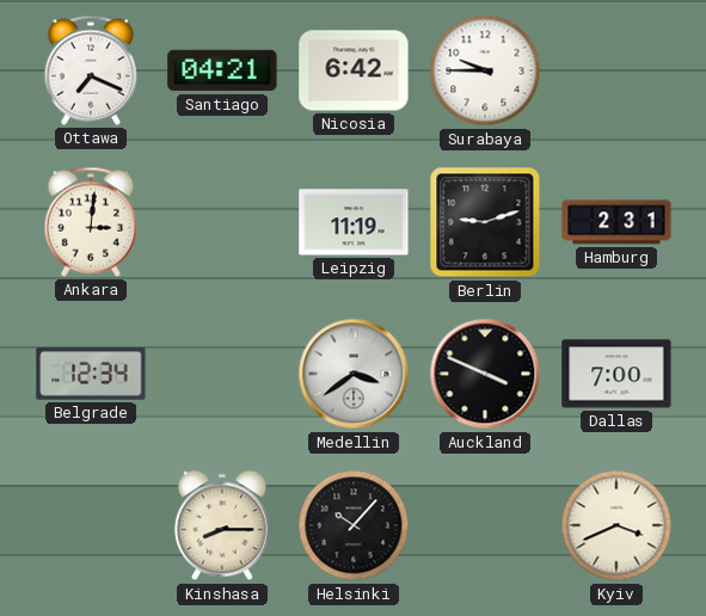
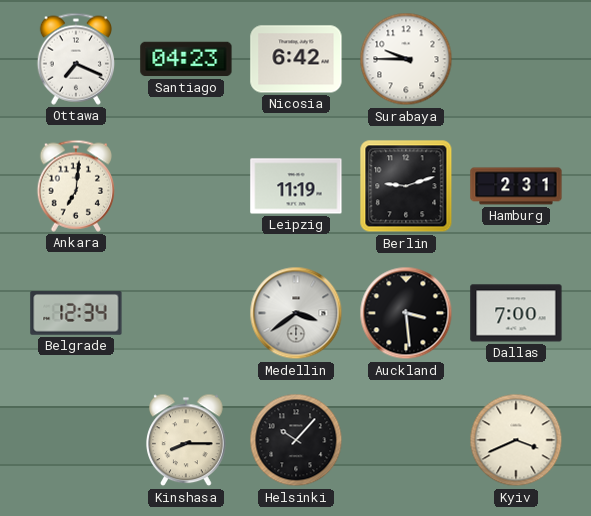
Santiago: 04:21 -> 04:23
Ankara: 3:01 -> 7:01
Auckland: 3:49 -> 3:29
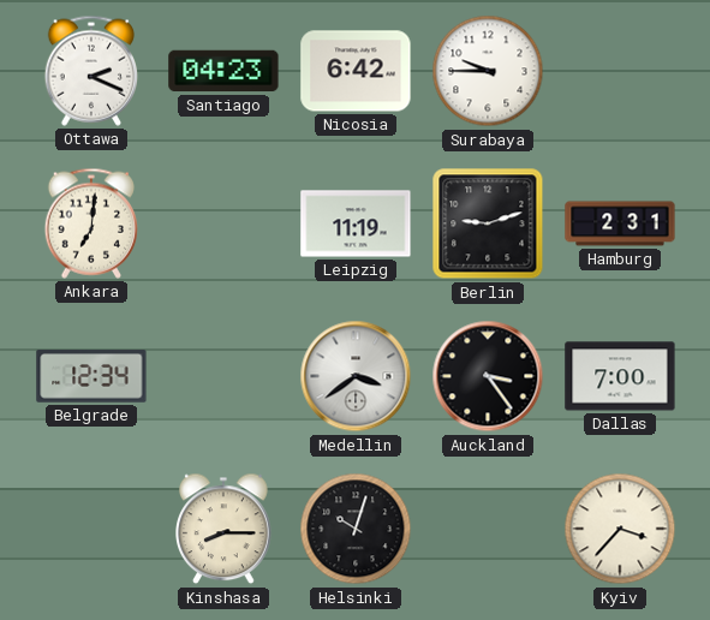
Ottawa: 7:19 -> 2:19
Auckland: 3:29 -> 3:24
Helsinki: 10:07 -> 10:03
Kyiv: 3:41 -> 3:37
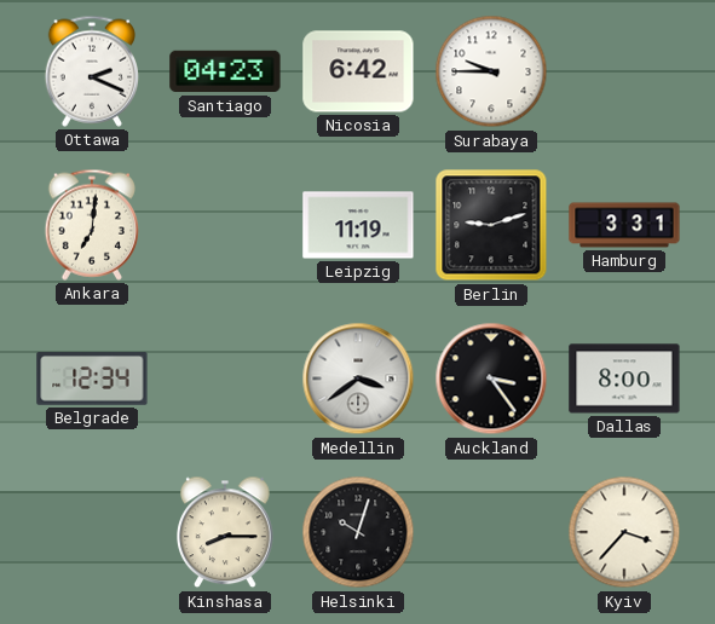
Hamburg: 2:31 -> 3:31
Dallas: 7:00 -> 8:00
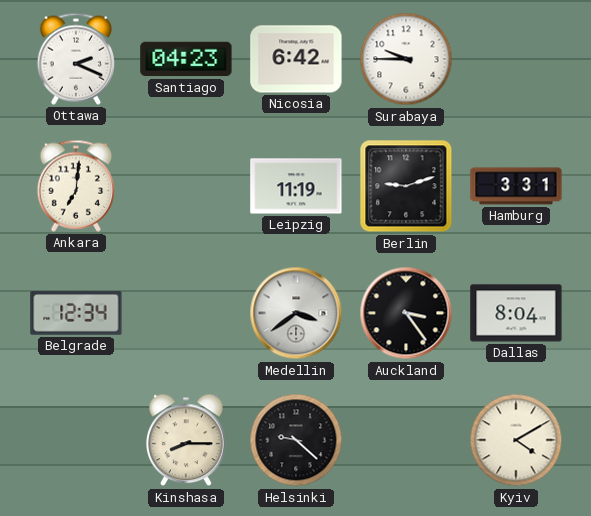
Dallas: 8:00 -> 8:04
Helsinki: 10:03 -> 9:22
Kyiv: 3:37 -> 4:10
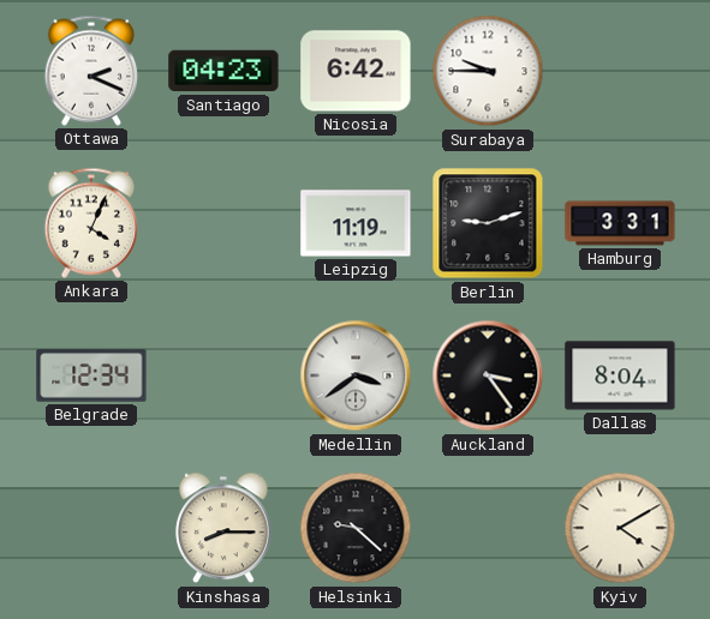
Ankara: 7:01 -> 4:04
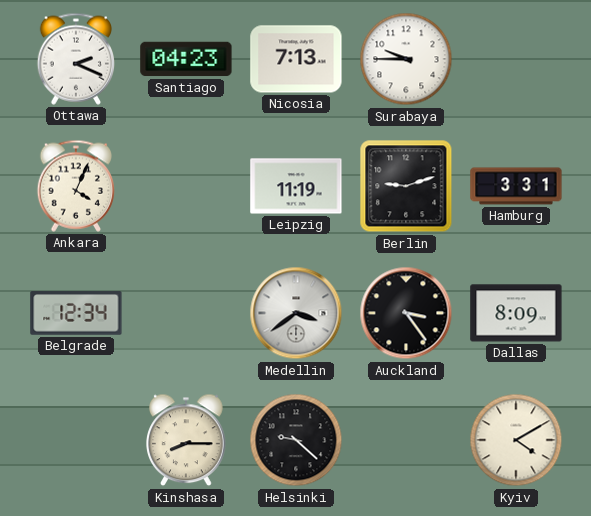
Nicosia: 6:42 -> 7:13
Dallas: 8:04 -> 8:09
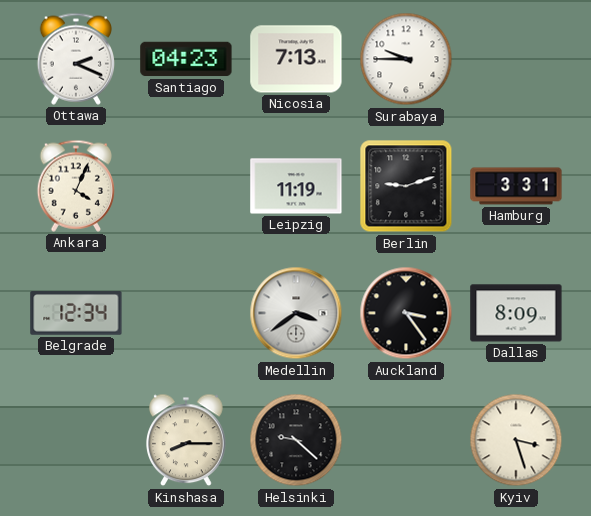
Kyiv: 4:10 -> 3:27
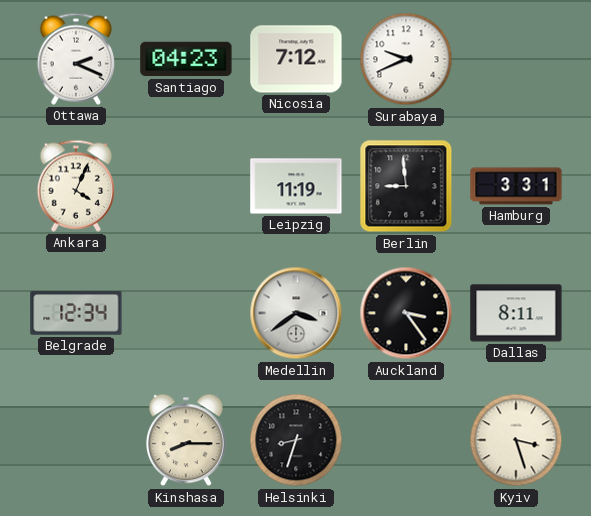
Nicosia: 7:13 -> 7:12
Surabaya: 9:45 -> 9:41
Berlin: 9:12 -> 8:59
Dallas: 8:09 -> 8:11
Helsinki: 9:22 -> 8:33
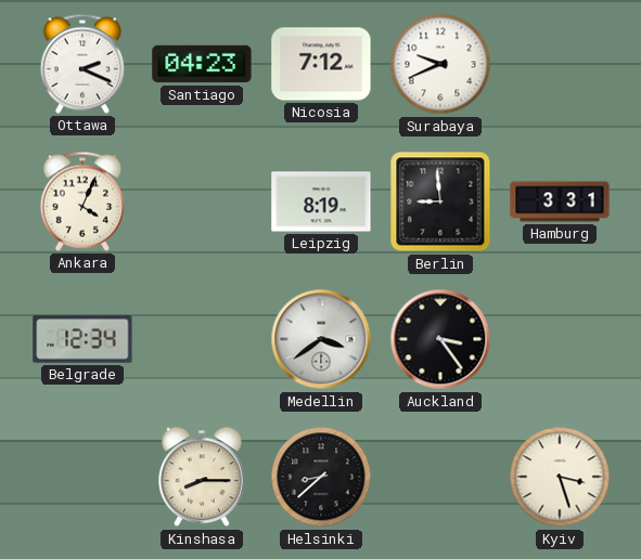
Leipzig: 11:19 -> 8:19
Dallas: 8:11 -> none
Helsinki: 8:33 -> 8:38
